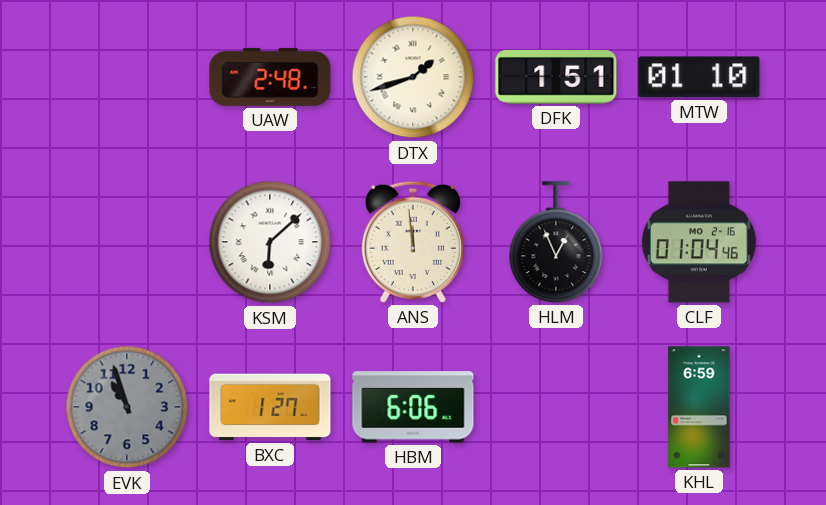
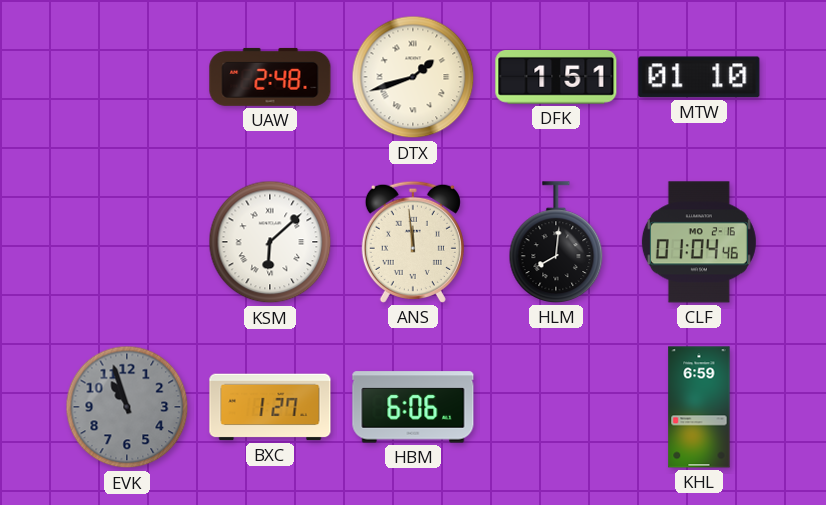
HLM: 12:56 -> 8:01
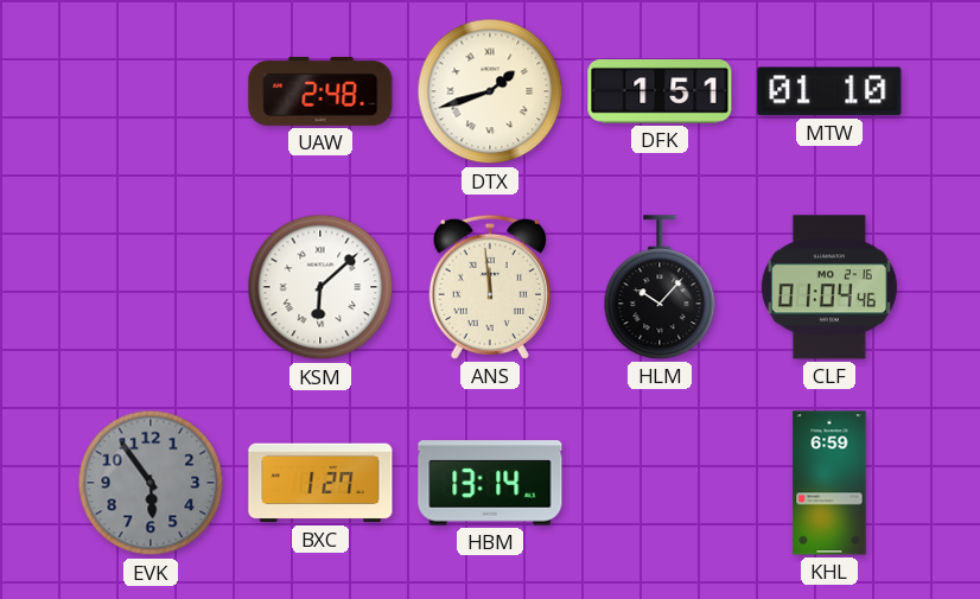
HLM: 8:01 -> 10:07
EVK: 10:57 -> 5:54
HBM: 6:06 -> 13:14
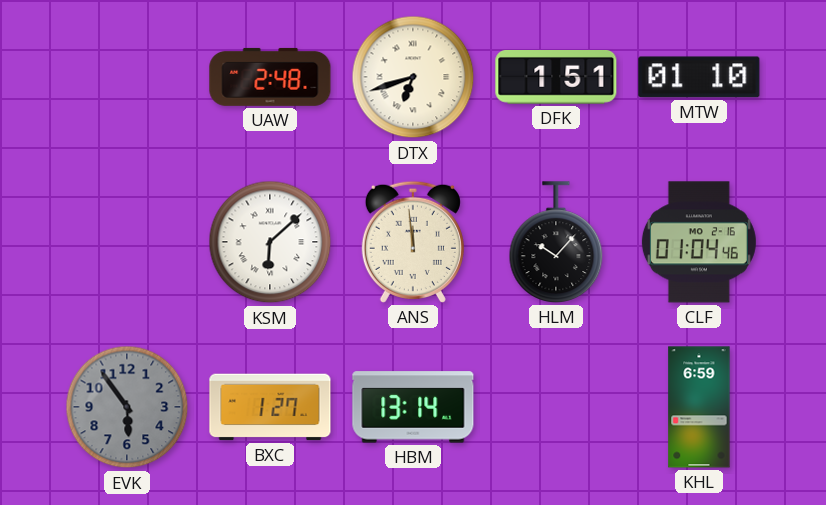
DTX: 1:42 -> 6:42
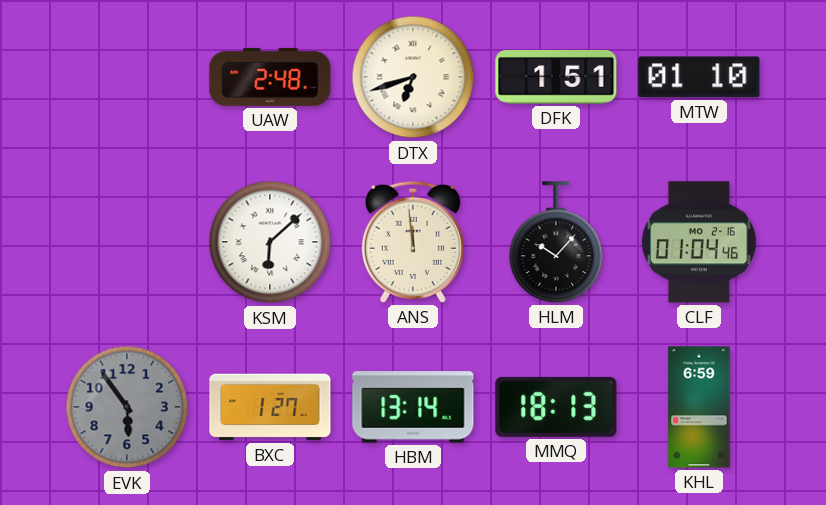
MMQ: none -> 18:13
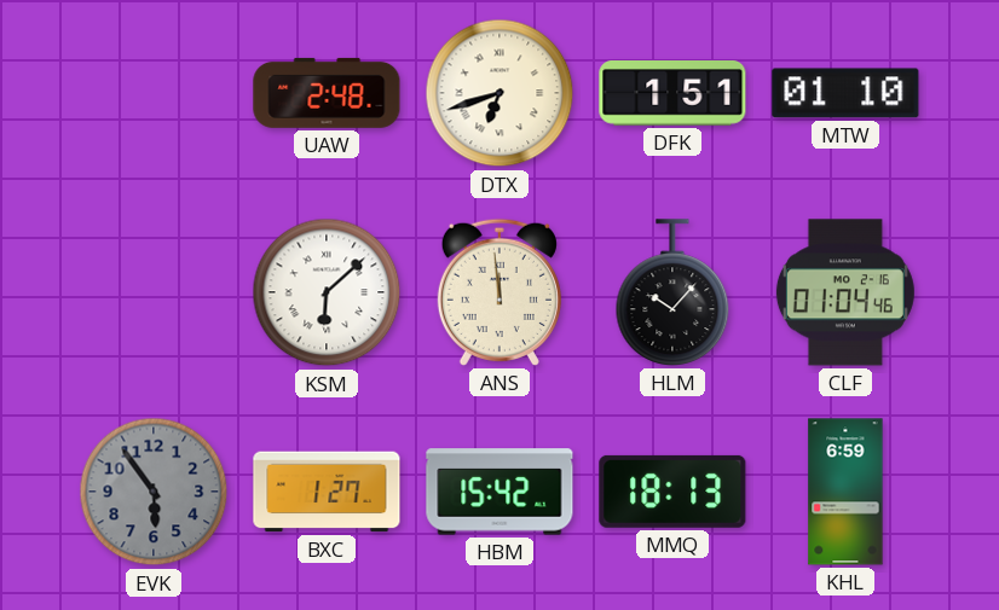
HBM: 13:14 -> 15:42
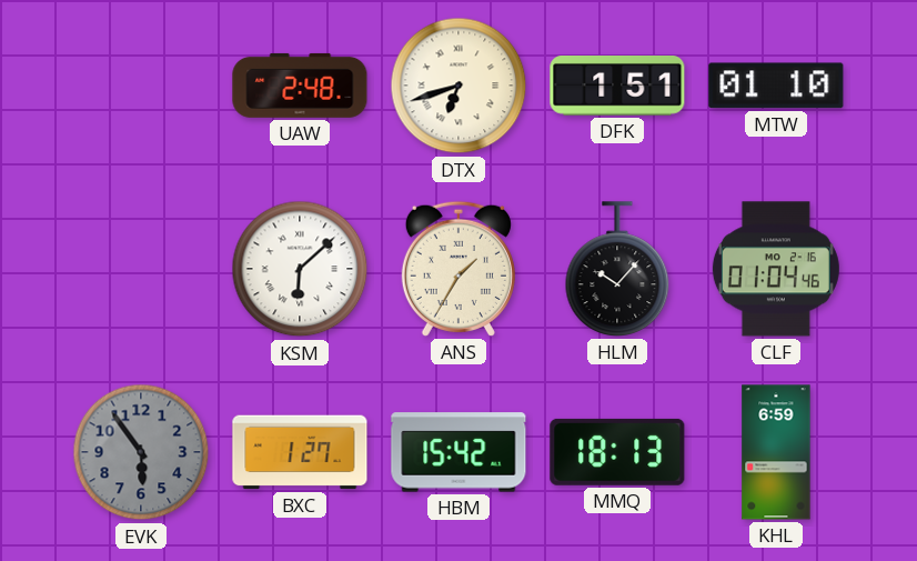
ANS: 11:59 -> 1:35
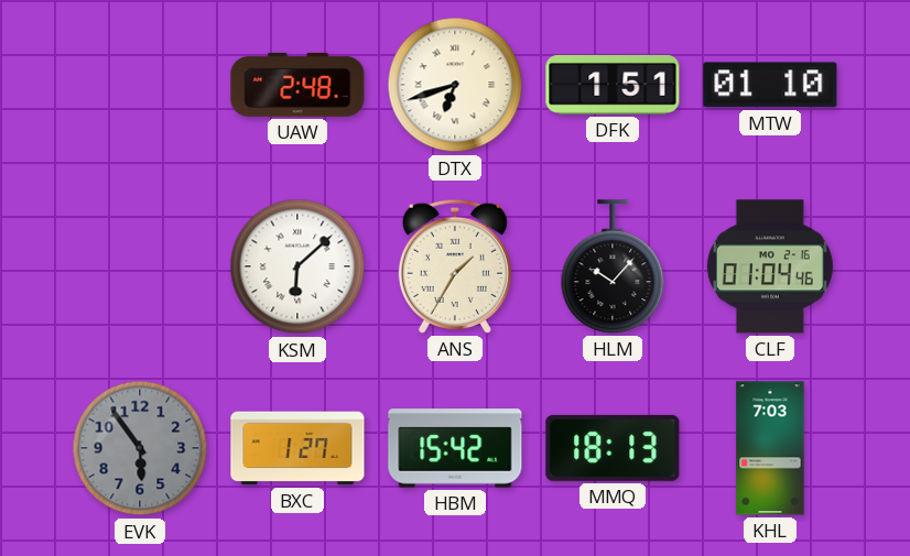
KHL: 6:59 -> 7:03
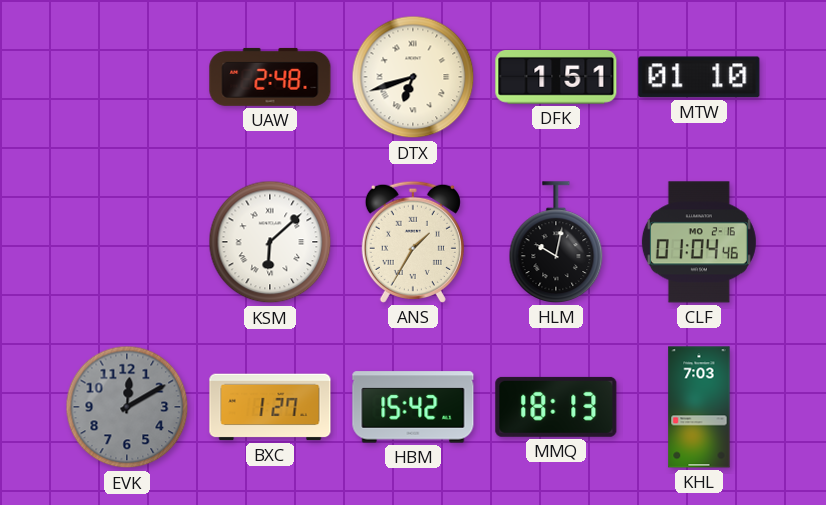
HLM: 10:07 -> 10:02
EVK: 5:54 -> 12:10
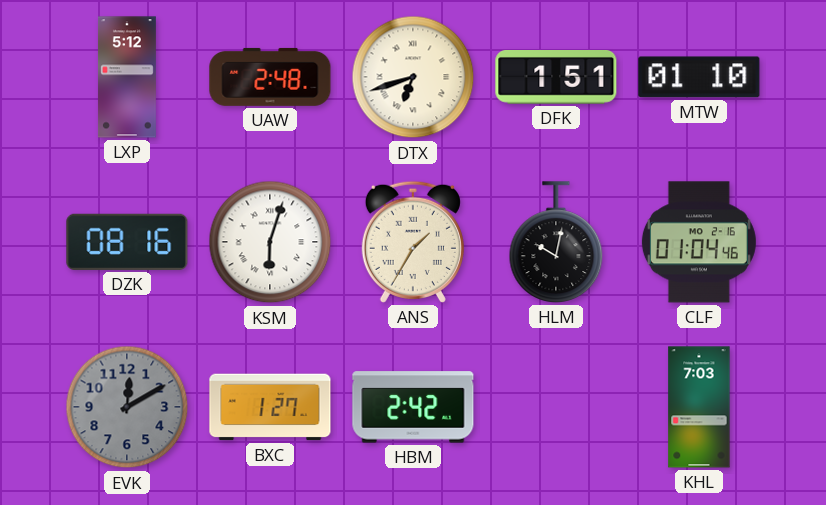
LXP: none -> 5:12
DZK: none -> 08:16
KSM: 6:08 -> 6:03
HBM: 15:42 -> 2:42
MMQ: 18:13 -> none
